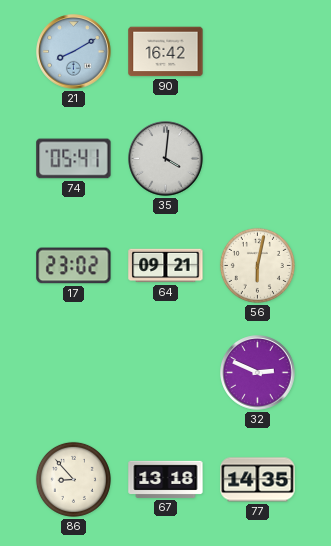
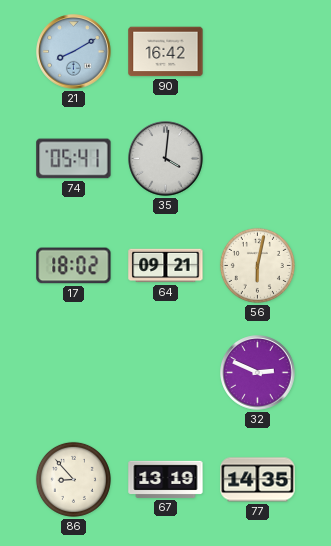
17: 23:02 -> 18:02
67: 13:18 -> 13:19
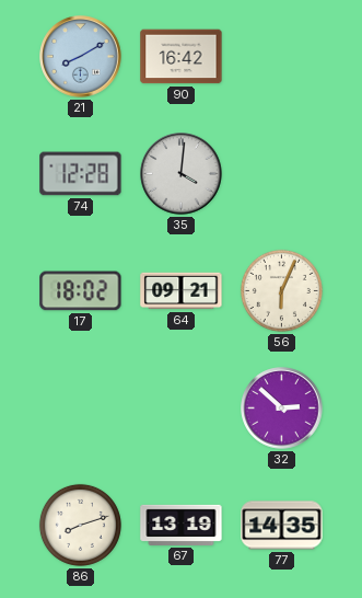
74: 05:41 -> 12:28
56: 6:02 -> 6:04
32: 2:49 -> 2:52
86: 8:53 -> 8:12
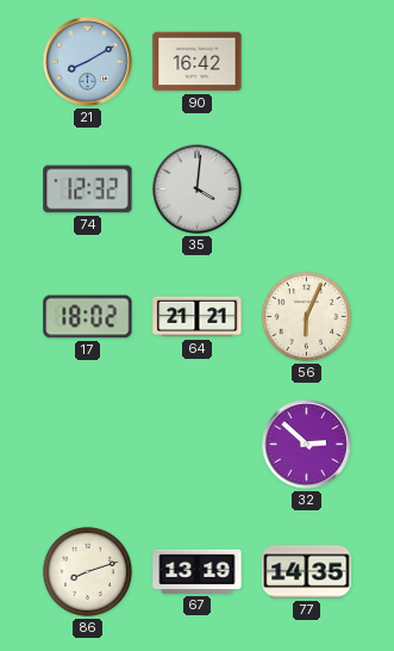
74: 12:28 -> 12:32
64: 09:21 -> 21:21
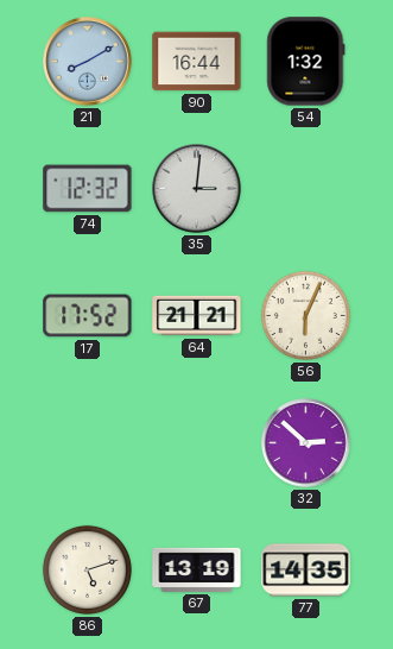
90: 16:42 -> 16:44
54: none -> 1:32
35: 4:01 -> 3:01
17: 18:02 -> 17:52
86: 8:12 -> 5:12
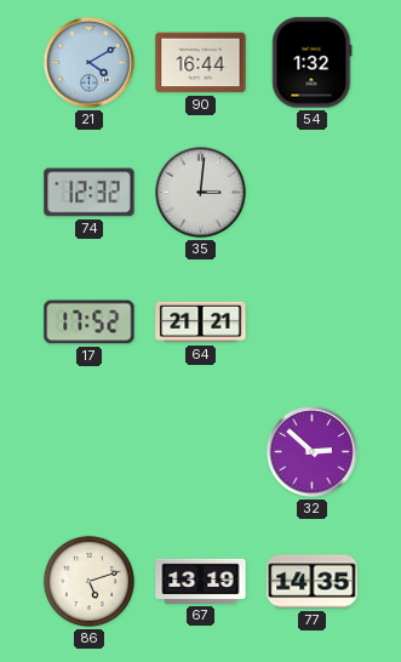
21: 8:10 -> 4:10
56: 6:04 -> none
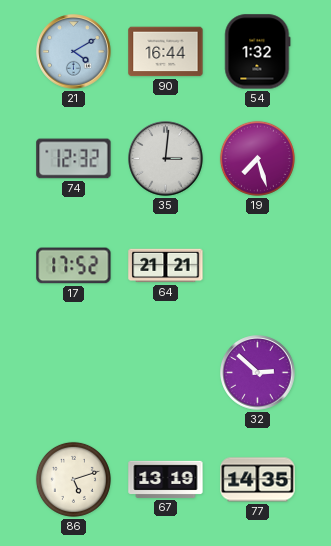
19: none -> 7:27
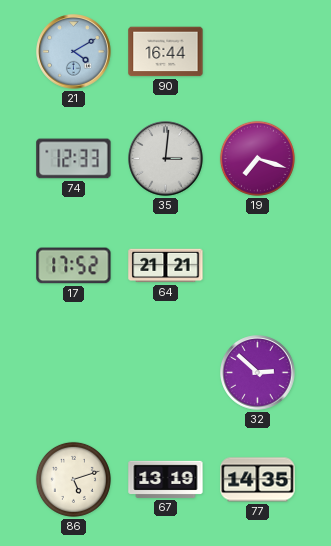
54: 1:32 -> none
74: 12:32 -> 12:33
19: 7:27 -> 7:18
